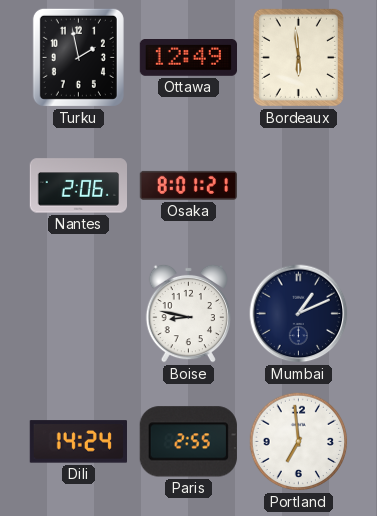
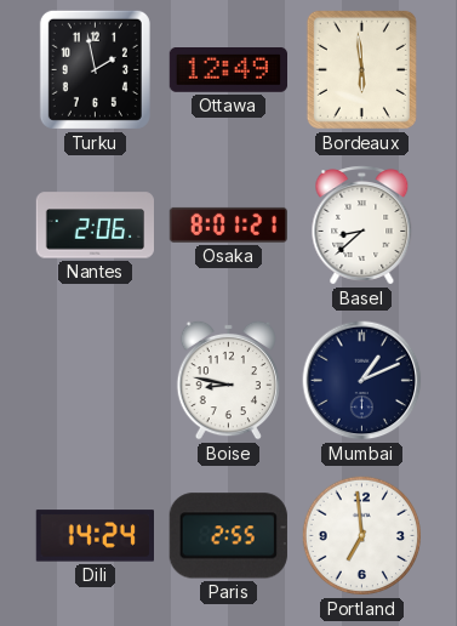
Basel: none -> 8:38
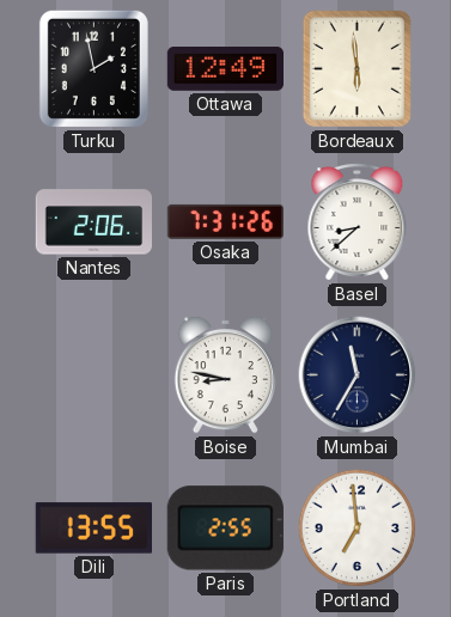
Osaka: 8:01 -> 7:31
Mumbai: 1:11 -> 11:35
Dili: 14:24 -> 13:55
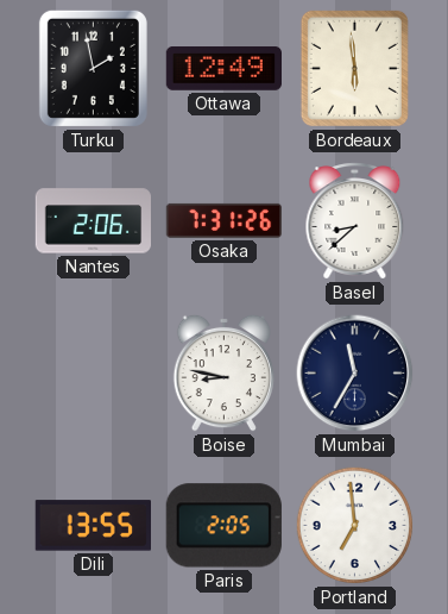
Paris: 2:55 -> 2:05
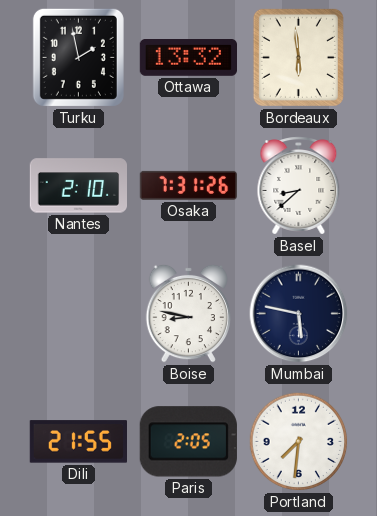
Ottawa: 12:49 -> 13:32
Nantes: 2:06 -> 2:10
Mumbai: 11:35 -> 5:47
Dili: 13:55 -> 21:55
Portland: 6:59 -> 7:31
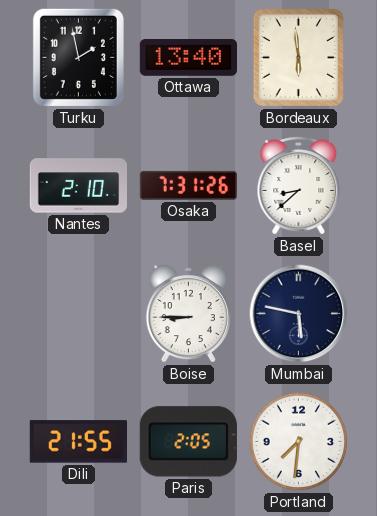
Ottawa: 13:32 -> 13:40
Boise: 8:47 -> 8:45
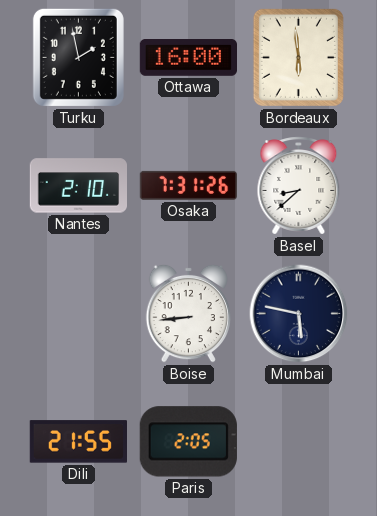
Ottawa: 13:40 -> 16:00
Boise: 8:45 -> 8:44
Portland: 7:31 -> none
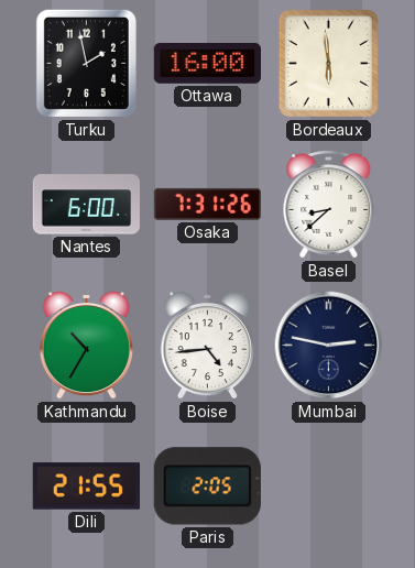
Nantes: 2:10 -> 6:00
Kathmandu: none -> 10:35
Boise: 8:44 -> 4:44
Mumbai: 5:47 -> 2:47
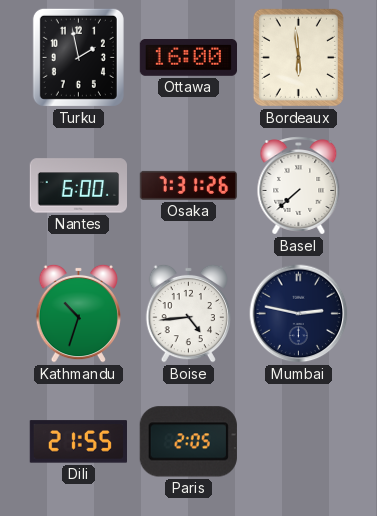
Basel: 8:38 -> 7:38
Kathmandu: 10:35 -> 10:33
